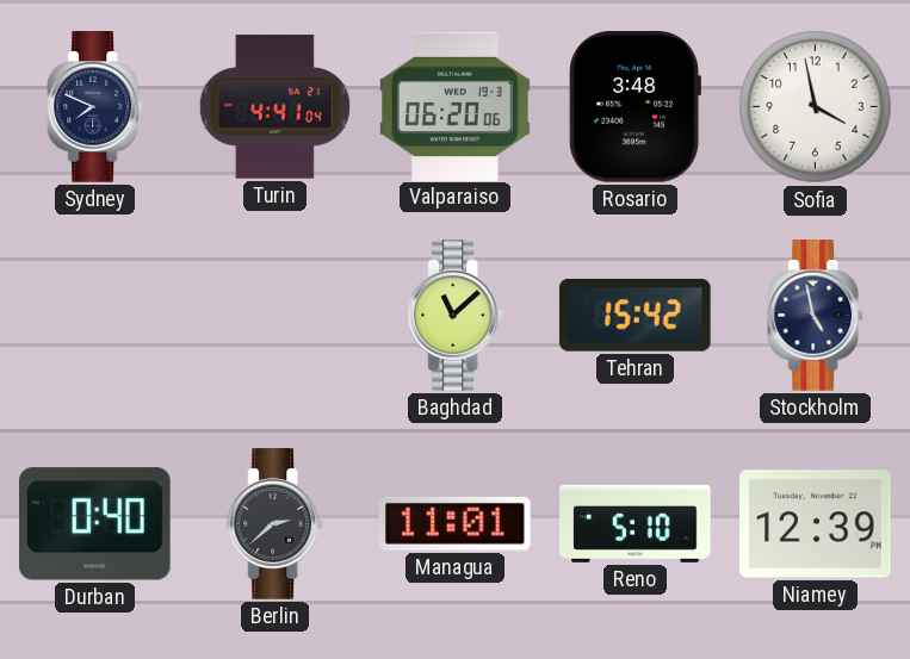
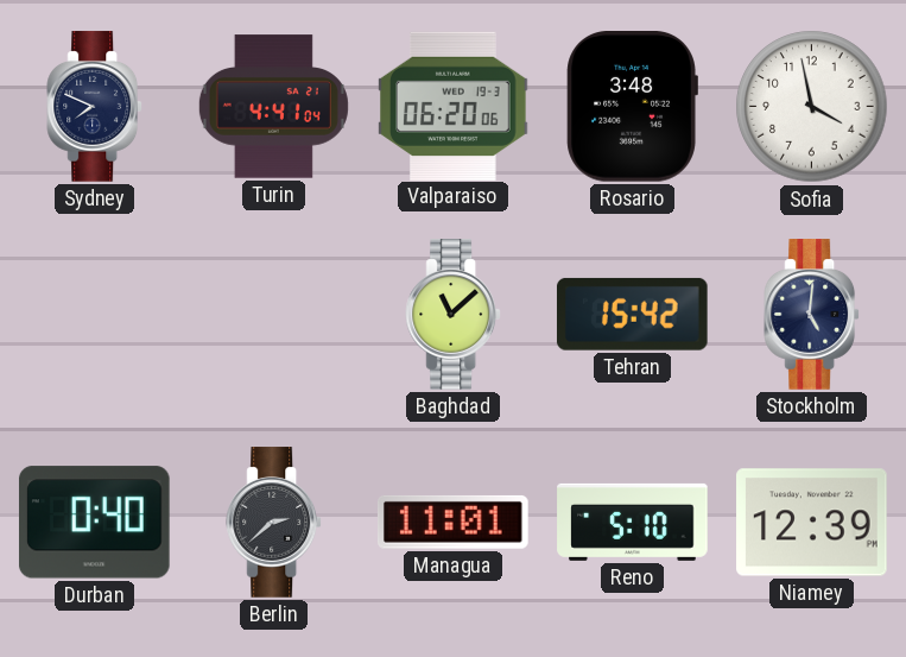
Stockholm: 4:58 -> 5:01
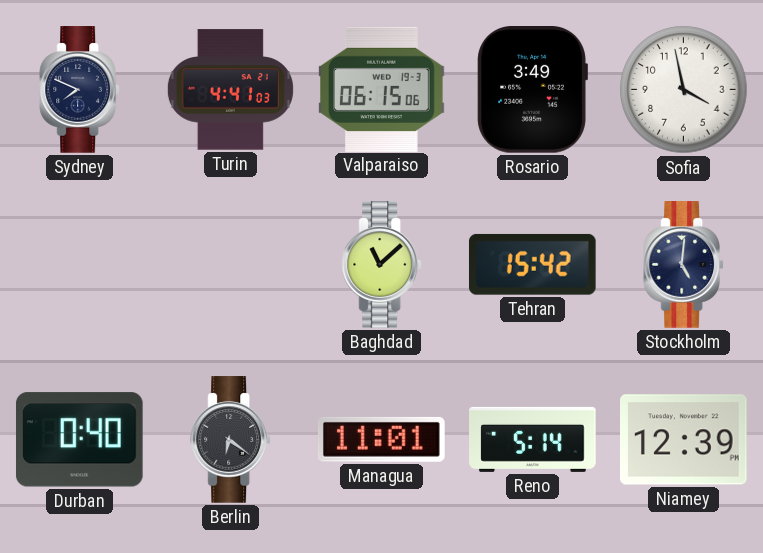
Turin: 4:41:04 -> 4:41:03
Valparaiso: 06:20 -> 06:15
Rosario: 3:48 -> 3:49
Berlin: 2:38 -> 6:21
Reno: 5:10 -> 5:14
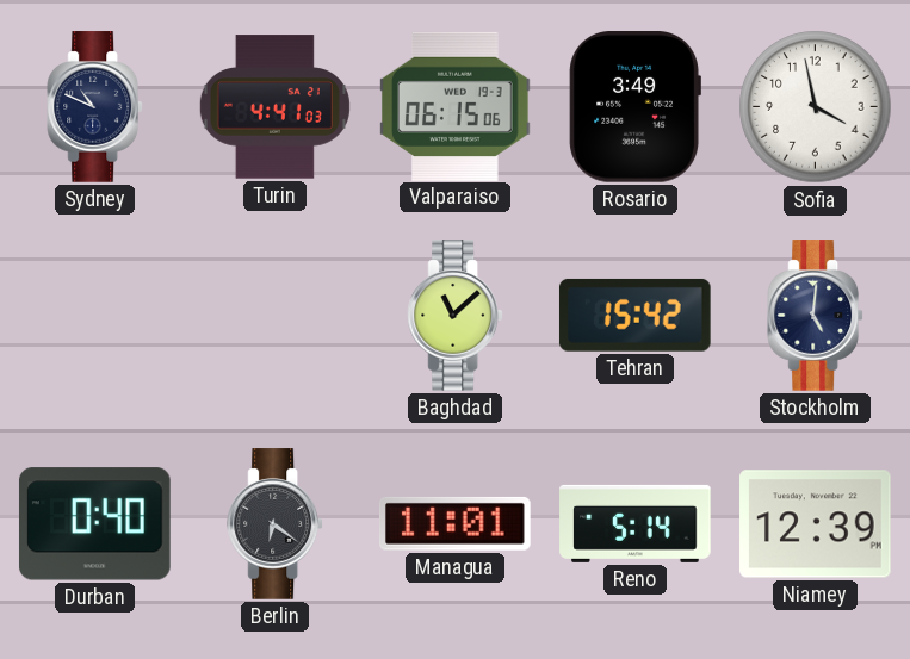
Sydney: 7:49 -> 10:49
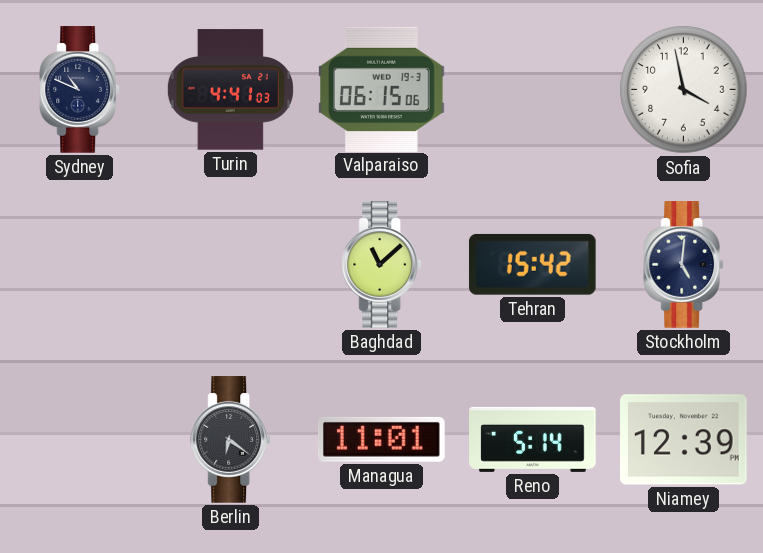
Rosario: 3:49 -> none
Durban: 0:40 -> none
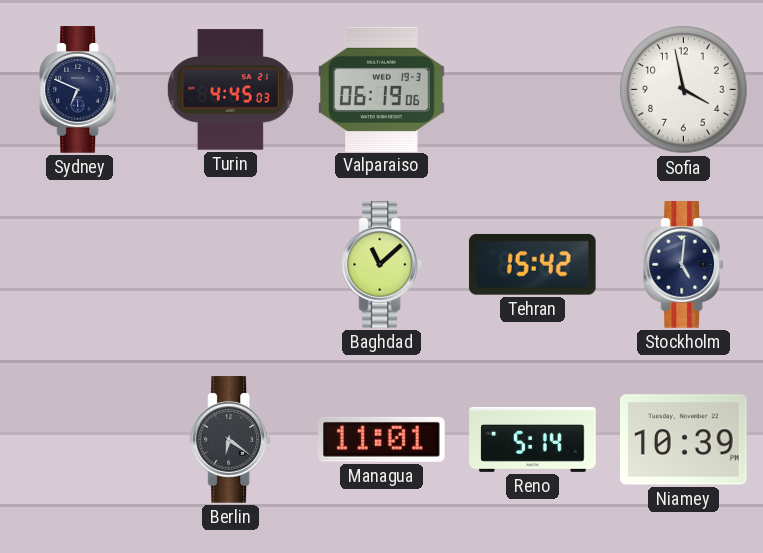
Sydney: 10:49 -> 6:49
Turin: 4:41 -> 4:45
Valparaiso: 06:15 -> 06:19
Niamey: 12:39 -> 10:39
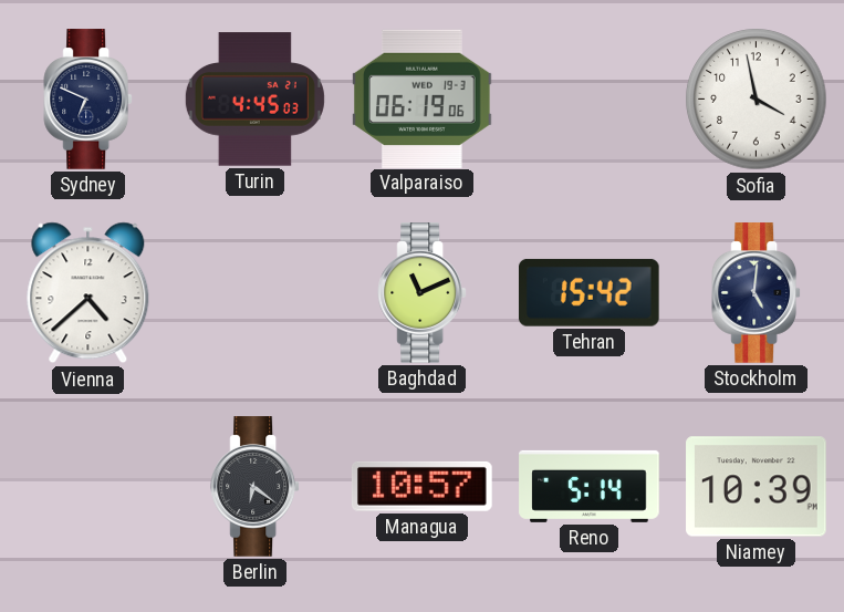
Vienna: none -> 4:38
Baghdad: 11:08 -> 11:11
Managua: 11:01 -> 10:57
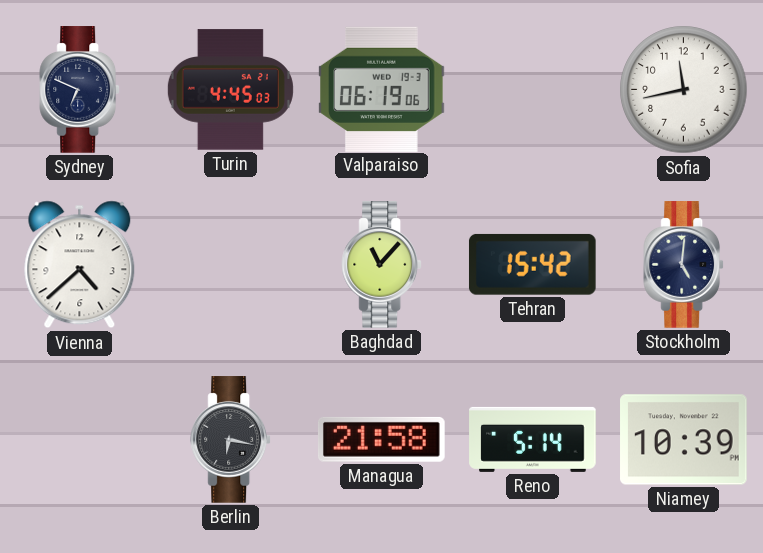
Sofia: 3:58 -> 11:43
Baghdad: 11:11 -> 11:07
Berlin: 6:21 -> 6:17
Managua: 10:57 -> 21:58
